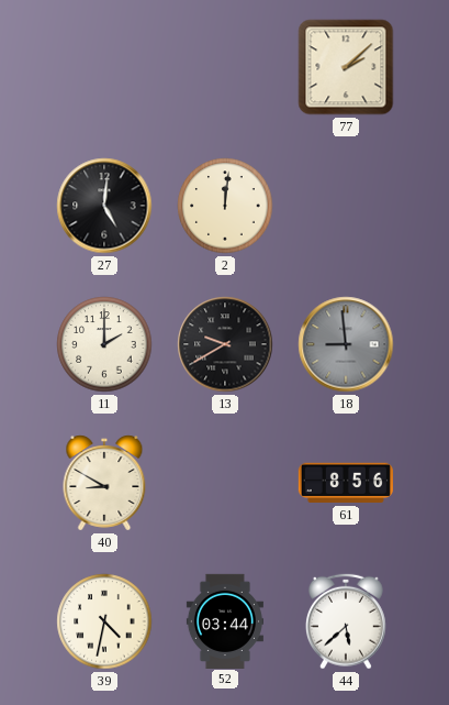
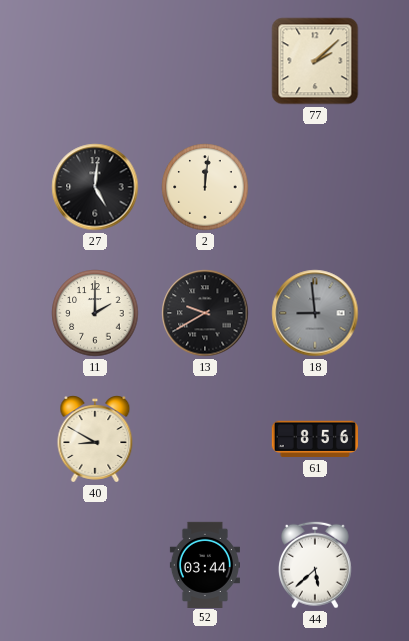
39: 4:32 -> none
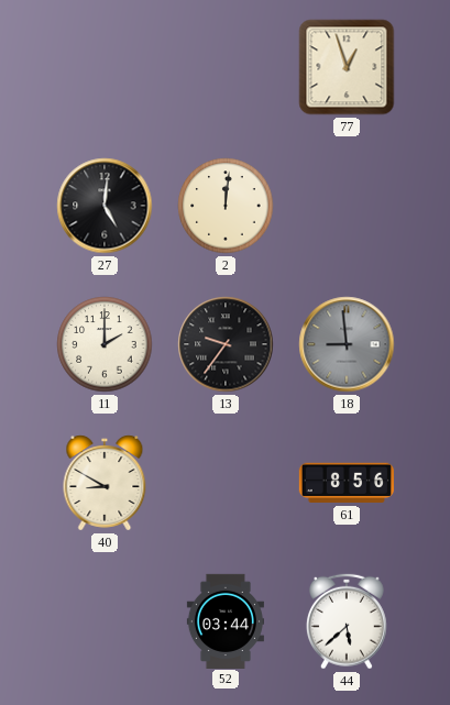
77: 2:08 -> 12:57
13: 9:40 -> 9:36
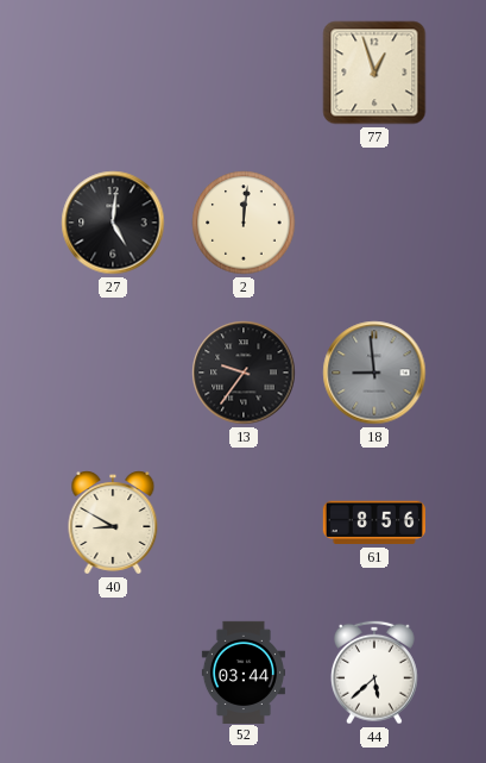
11: 2:00 -> none
